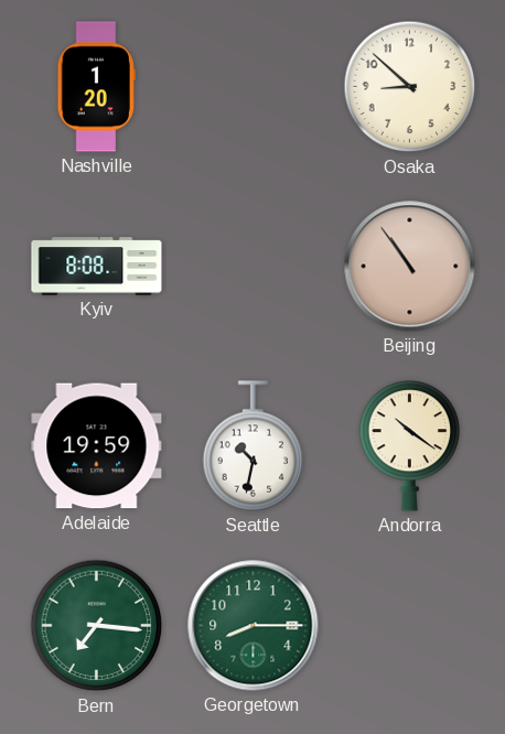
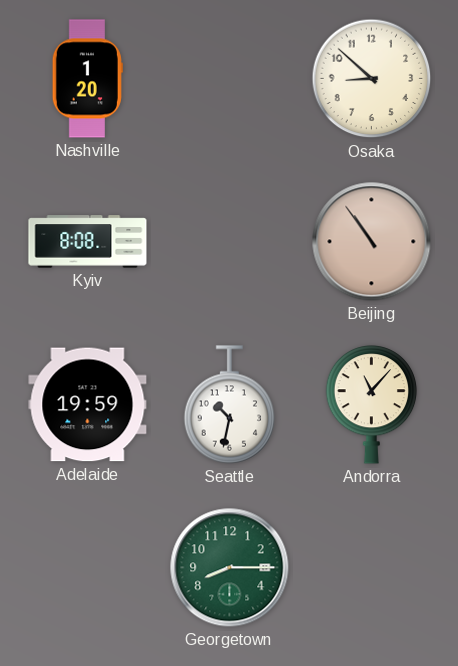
Andorra: 10:21 -> 11:07
Bern: 7:16 -> none
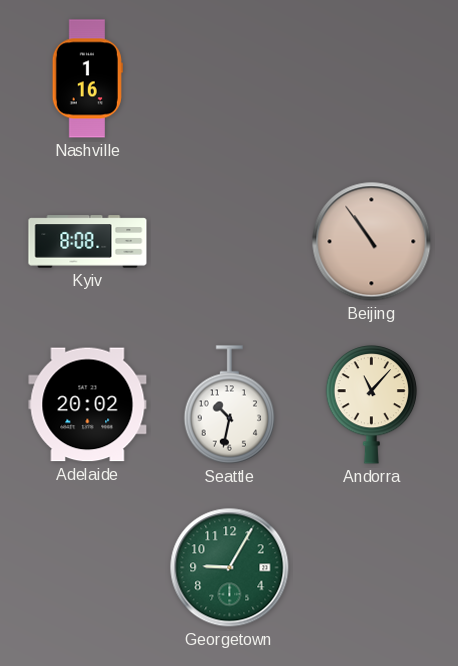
Nashville: 1:20 -> 1:16
Osaka: 8:52 -> none
Adelaide: 19:59 -> 20:02
Georgetown: 8:15 -> 9:05
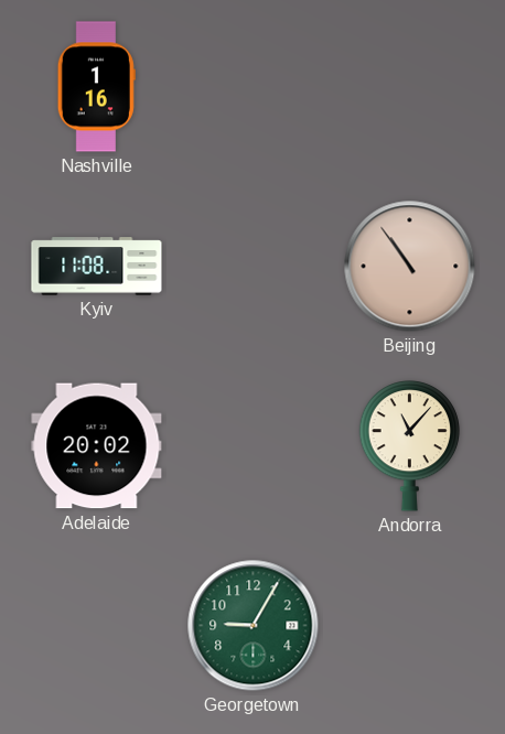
Kyiv: 8:08 -> 11:08
Seattle: 10:32 -> none
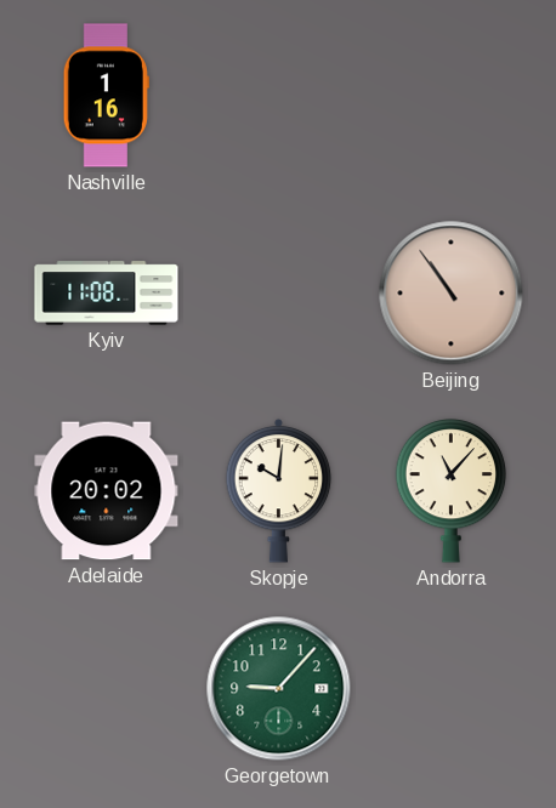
Skopje: none -> 10:01
Georgetown: 9:05 -> 9:07
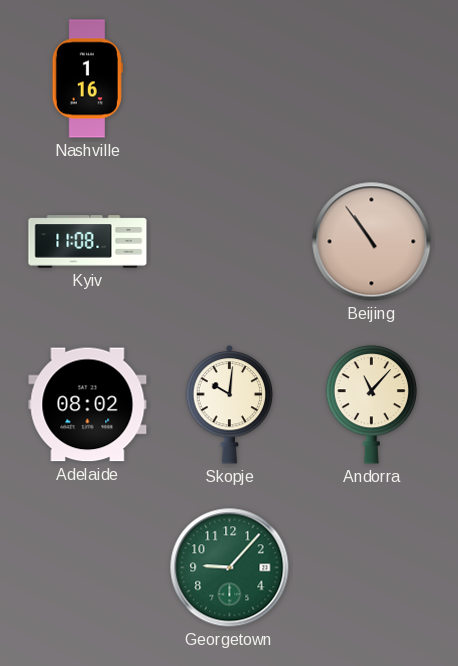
Adelaide: 20:02 -> 08:02
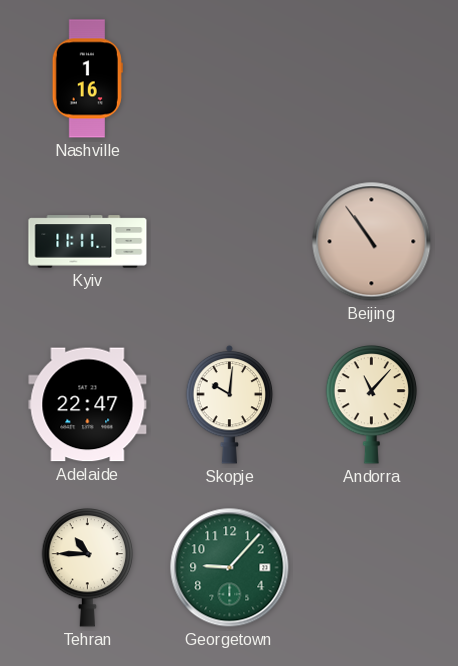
Kyiv: 11:08 -> 11:11
Adelaide: 08:02 -> 22:47
Tehran: none -> 10:45
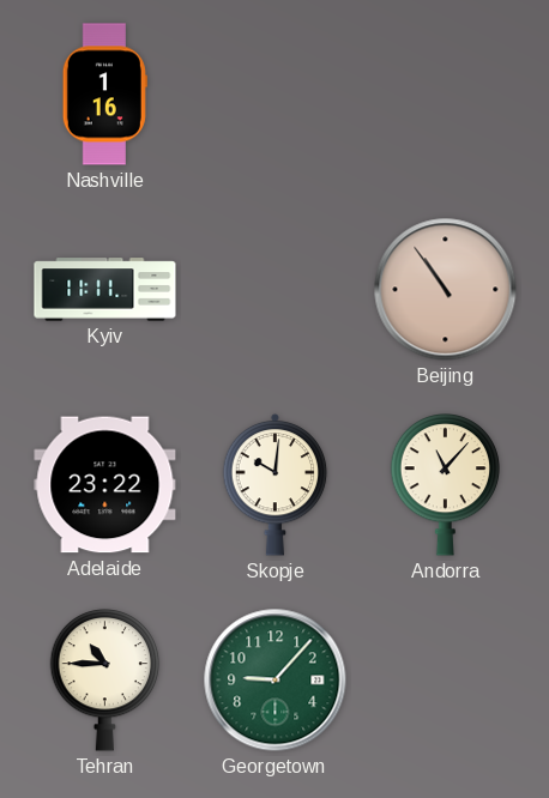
Adelaide: 22:47 -> 23:22
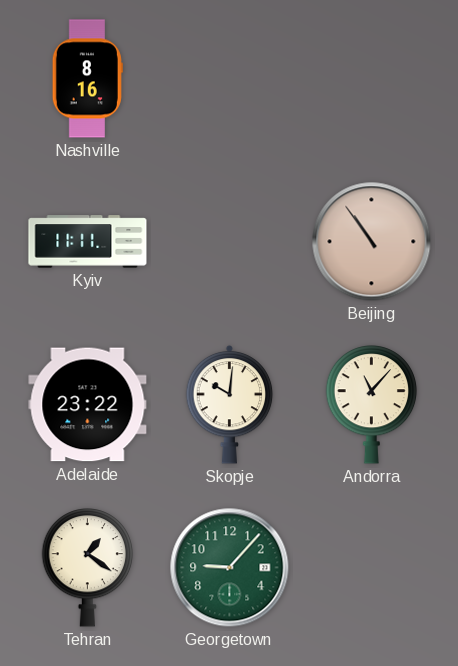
Nashville: 1:16 -> 8:16
Tehran: 10:45 -> 1:21
